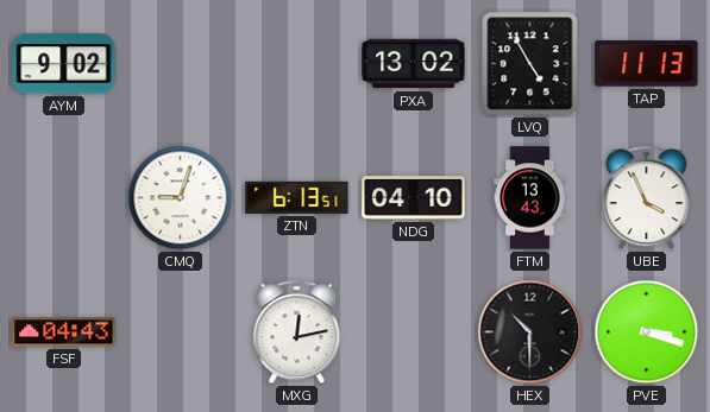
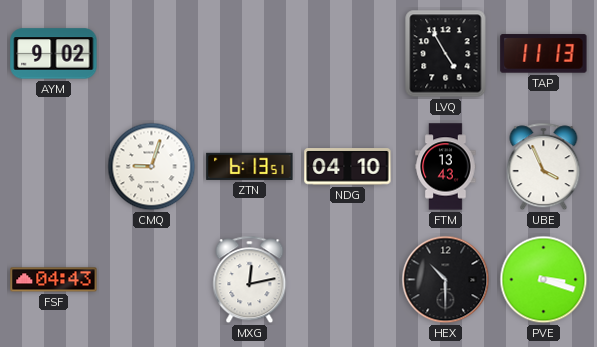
PXA: 13:02 -> none
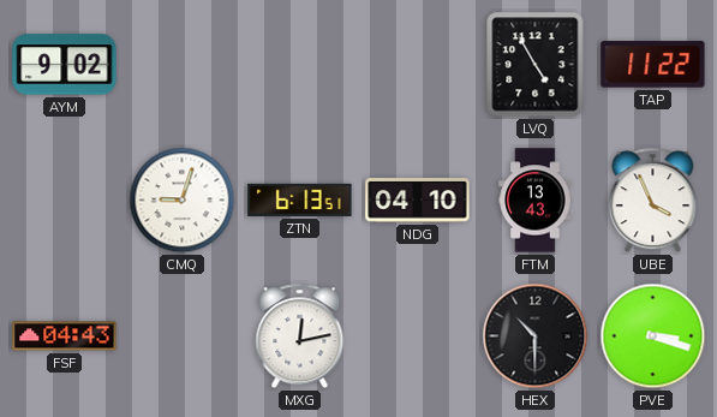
TAP: 11:13 -> 11:22
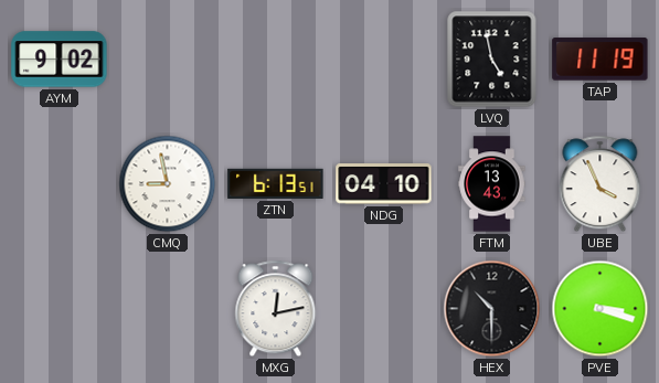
LVQ: 4:55 -> 4:58
TAP: 11:22 -> 11:19
CMQ: 9:03 -> 8:58
FSF: 04:43 -> none
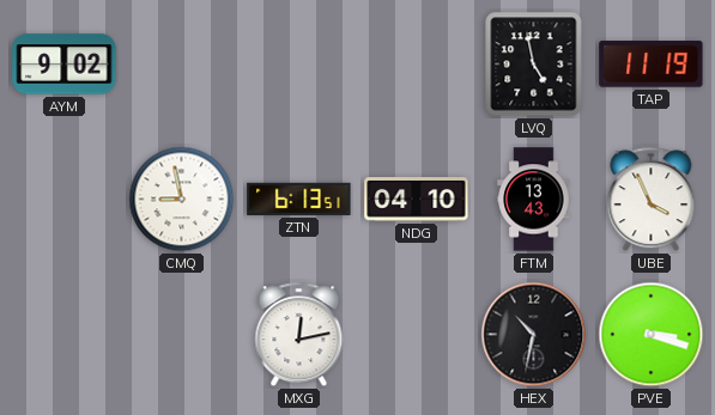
HEX: 10:30 -> 10:32
